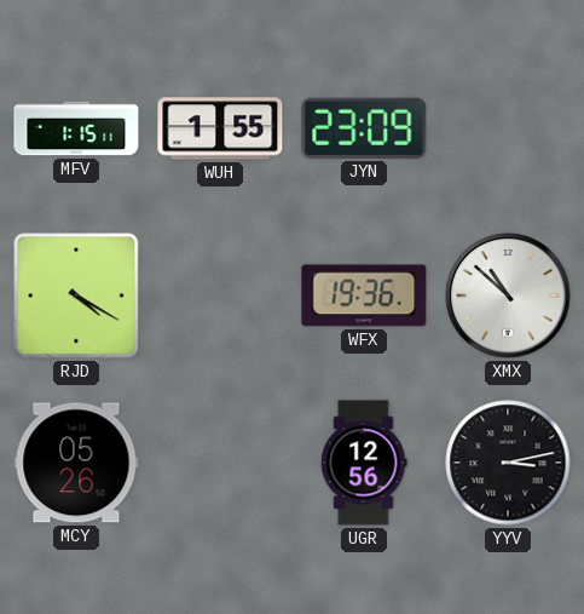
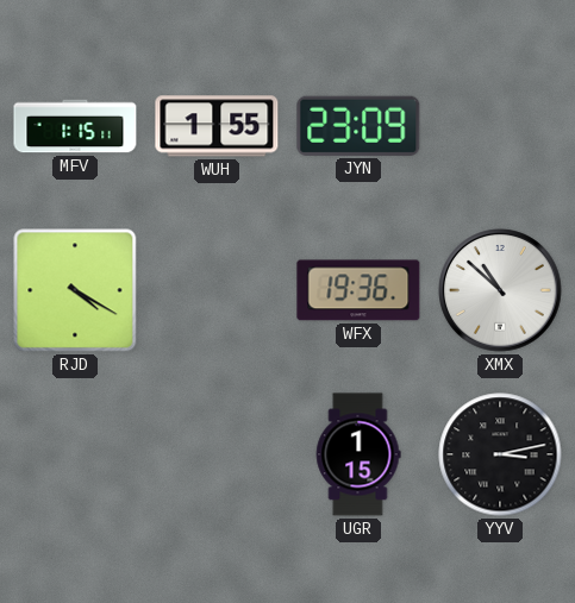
MCY: 05:26 -> none
UGR: 12:56 -> 1:15
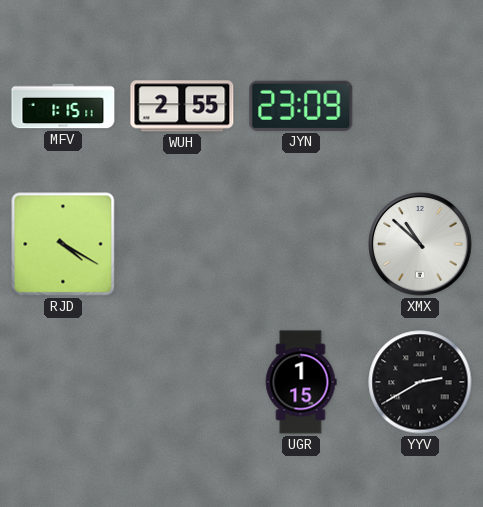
WUH: 1:55 -> 2:55
WFX: 19:36 -> none
YYV: 3:13 -> 2:40
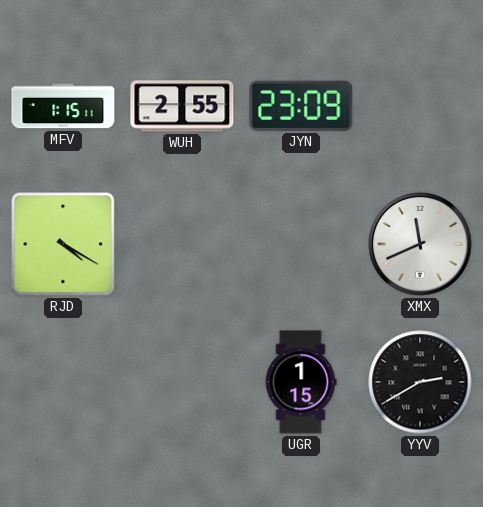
XMX: 10:52 -> 11:41
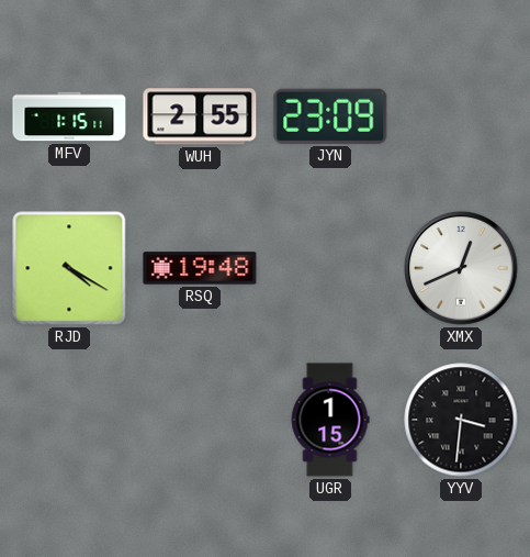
RSQ: none -> 19:48
XMX: 11:41 -> 12:41
YYV: 2:40 -> 3:31
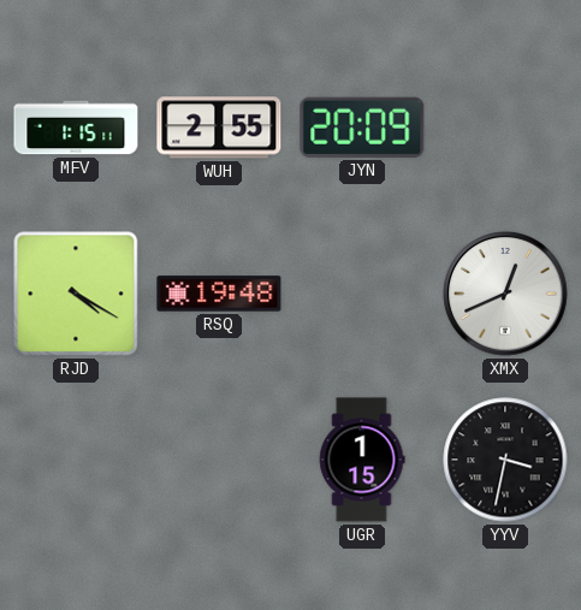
JYN: 23:09 -> 20:09
YYV: 3:31 -> 3:32
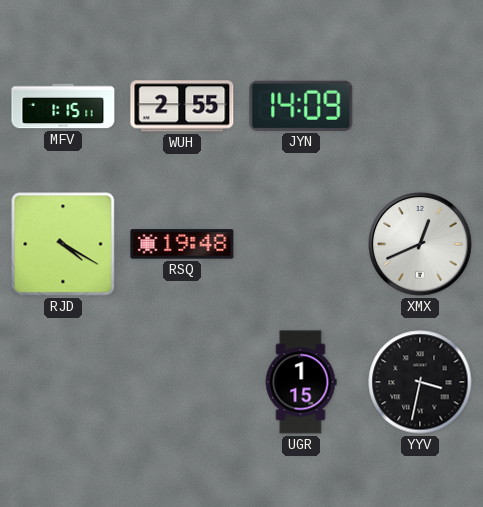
JYN: 20:09 -> 14:09
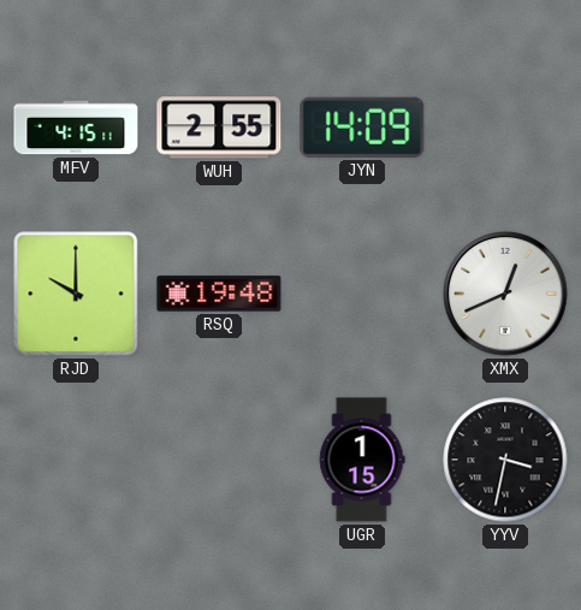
MFV: 1:15 -> 4:15
RJD: 4:20 -> 10:00
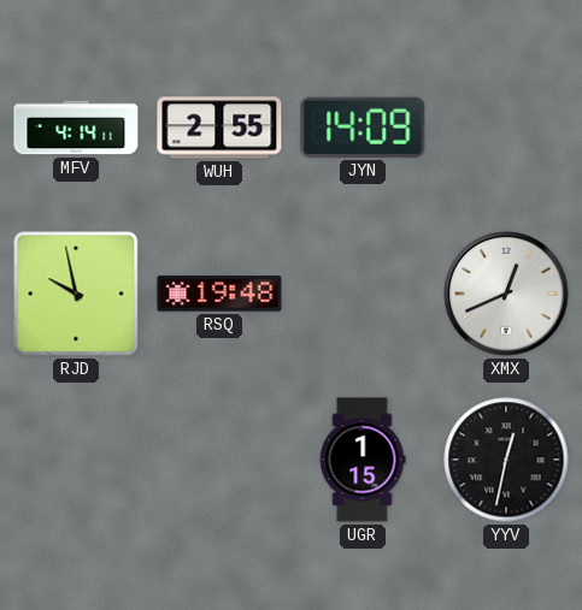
MFV: 4:15 -> 4:14
RJD: 10:00 -> 9:58
YYV: 3:32 -> 12:32
